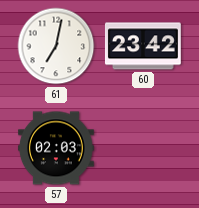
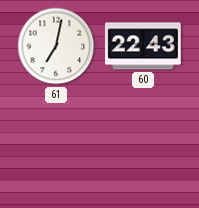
60: 23:42 -> 22:43
57: 02:03 -> none
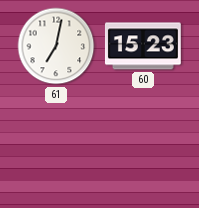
60: 22:43 -> 15:23
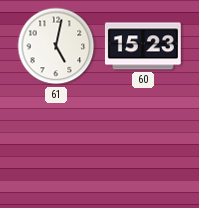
61: 7:02 -> 5:02
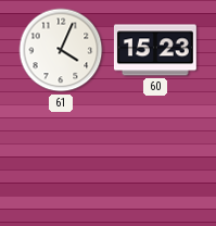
61: 5:02 -> 4:04
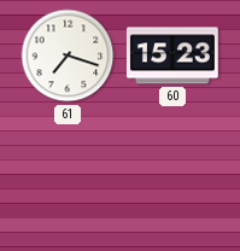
61: 4:04 -> 7:18
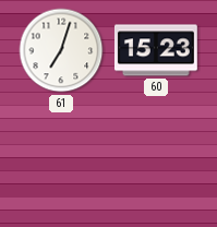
61: 7:18 -> 7:03
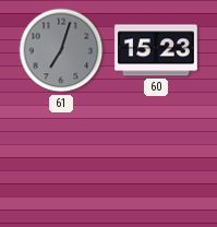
61 dial: white -> grey
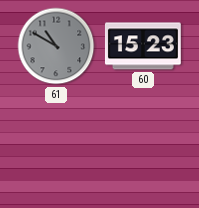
61: 7:03 -> 10:50
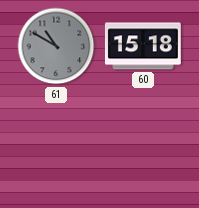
60: 15:23 -> 15:18
